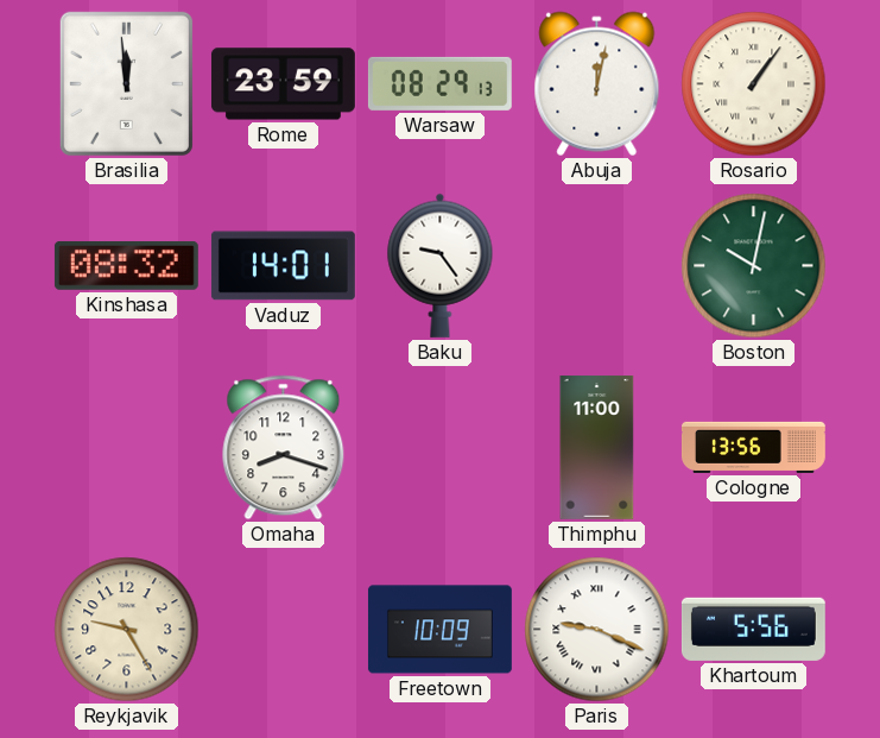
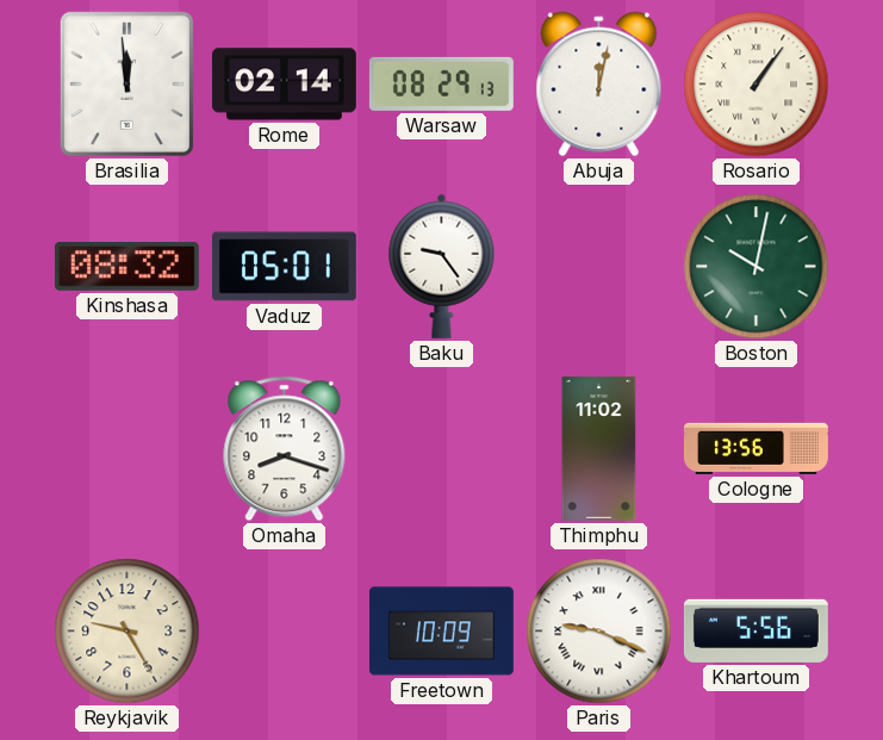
Rome: 23:59 -> 02:14
Vaduz: 14:01 -> 05:01
Thimphu: 11:00 -> 11:02
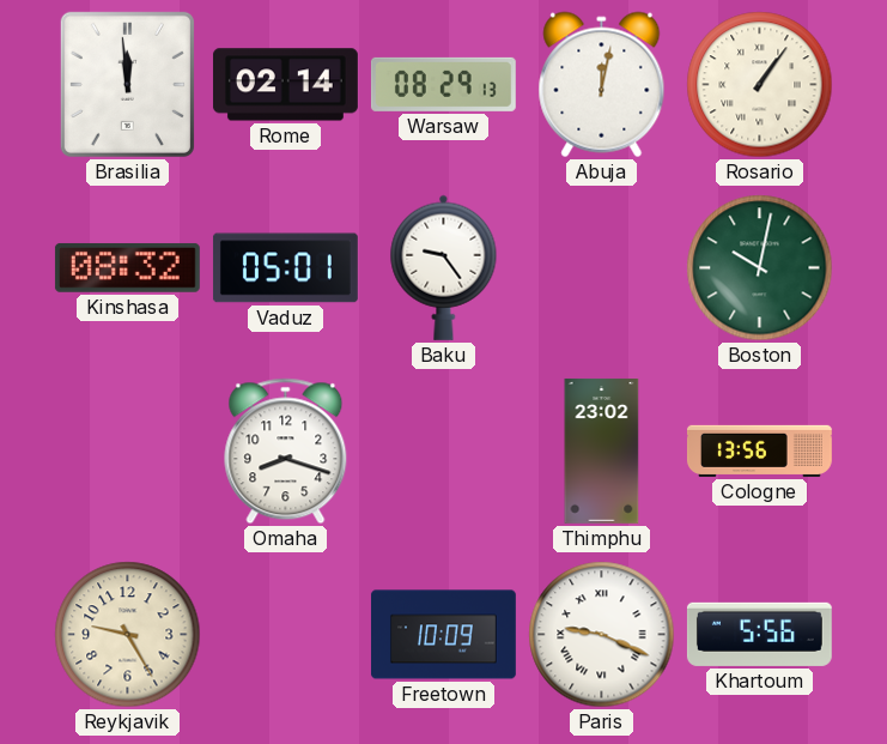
Thimphu: 11:02 -> 23:02
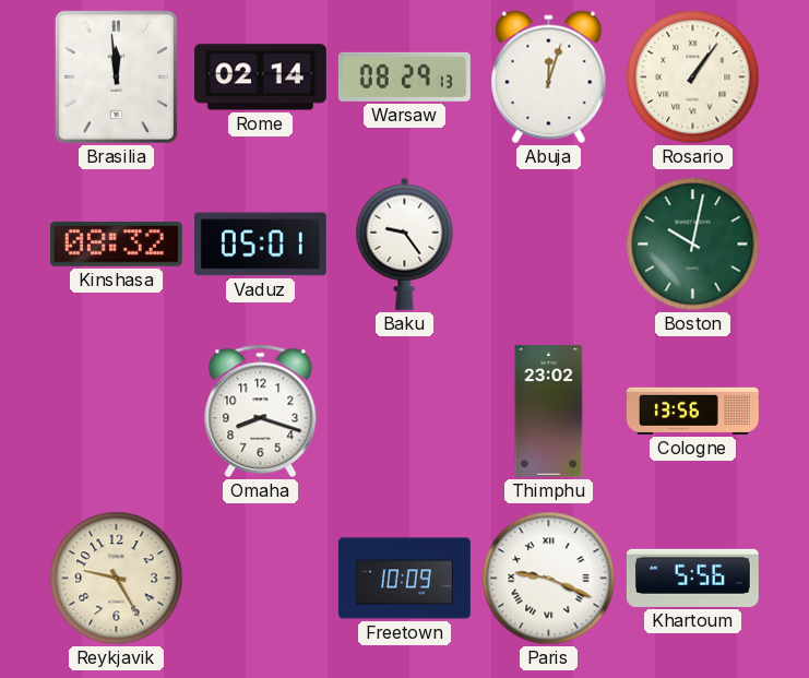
Abuja: 12:02 -> 12:03
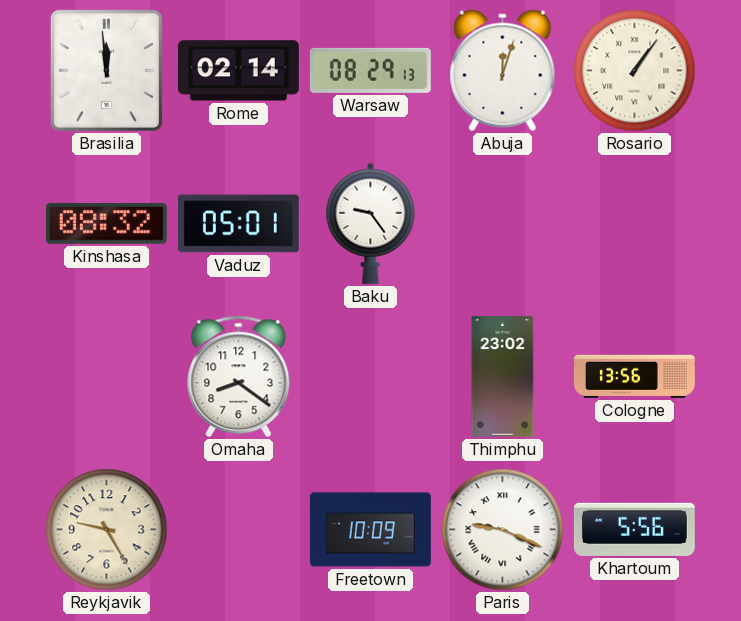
Boston: 10:02 -> none
Omaha: 8:18 -> 8:21
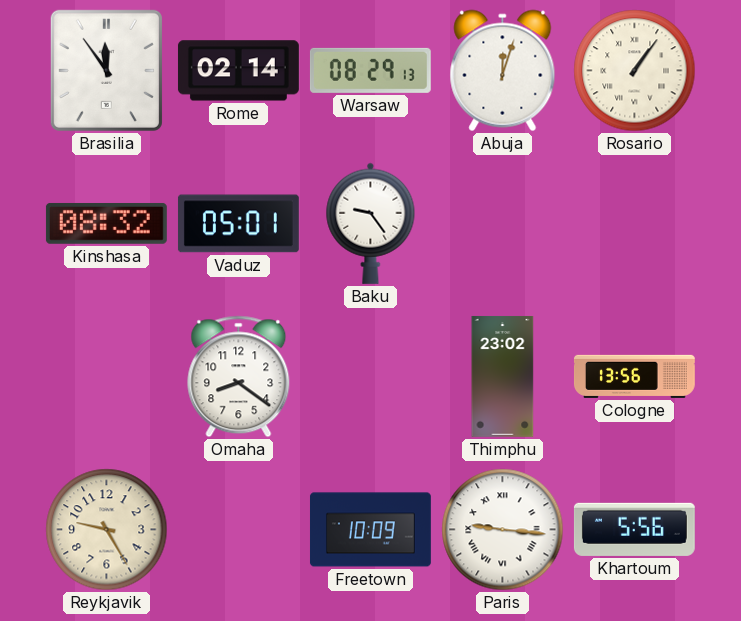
Brasilia: 11:59 -> 11:54
Paris: 9:19 -> 9:16
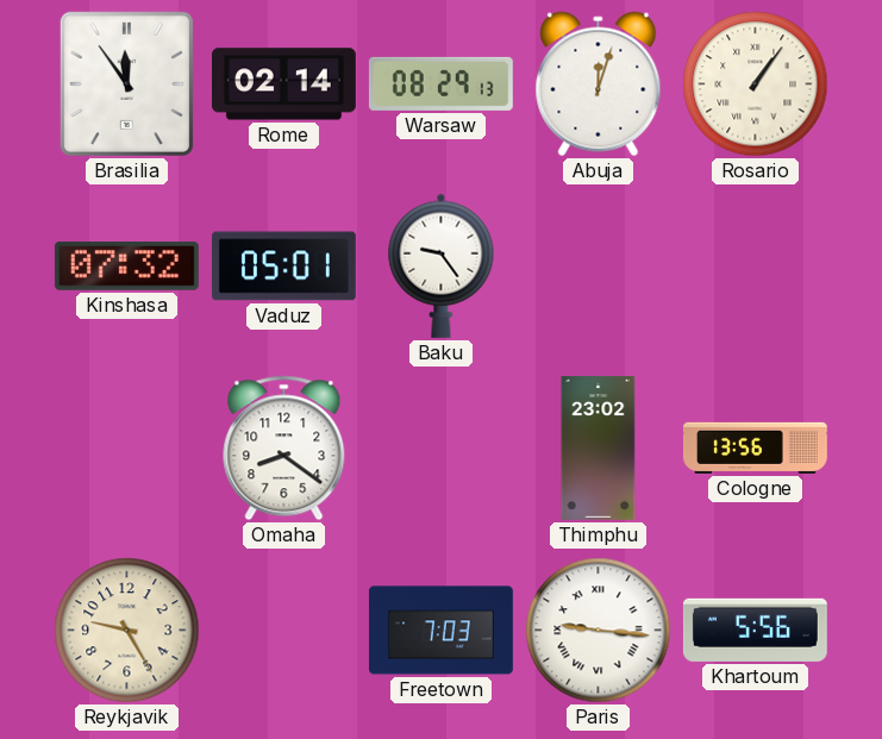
Kinshasa: 08:32 -> 07:32
Freetown: 10:09 -> 7:03
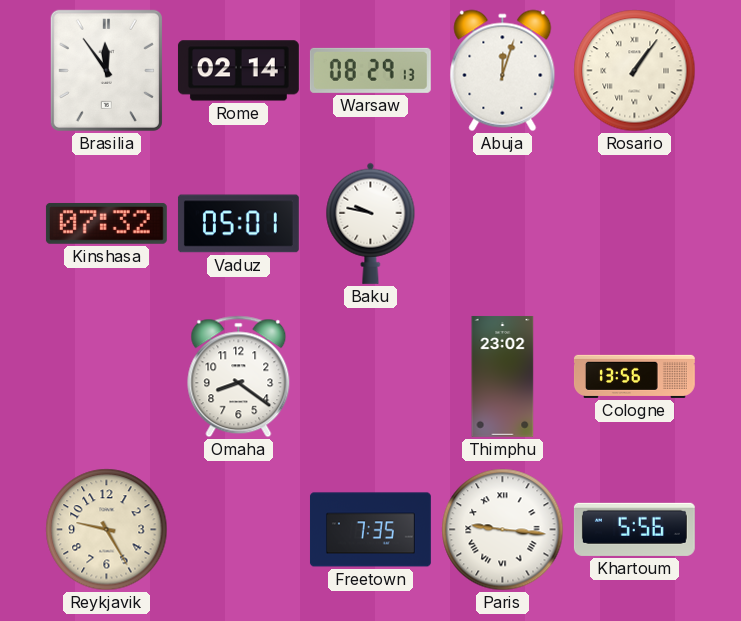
Baku: 9:24 -> 9:47
Freetown: 7:03 -> 7:35
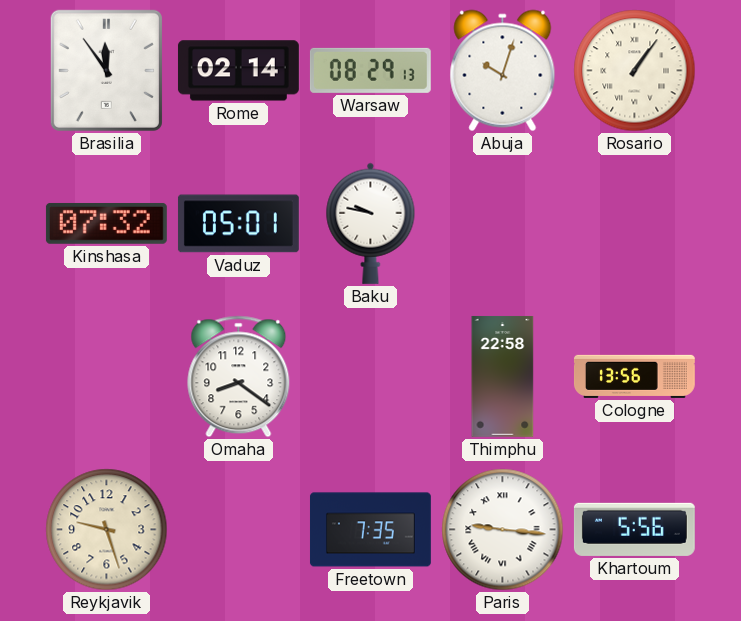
Abuja: 12:03 -> 10:03
Thimphu: 23:02 -> 22:58
Reykjavik: 9:25 -> 9:27
